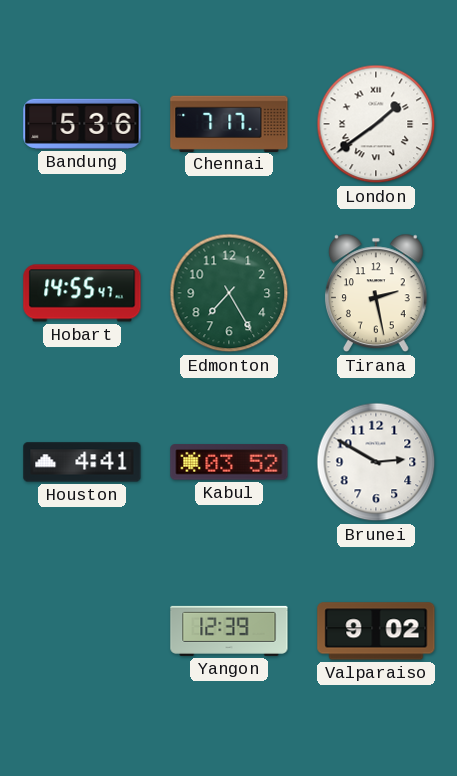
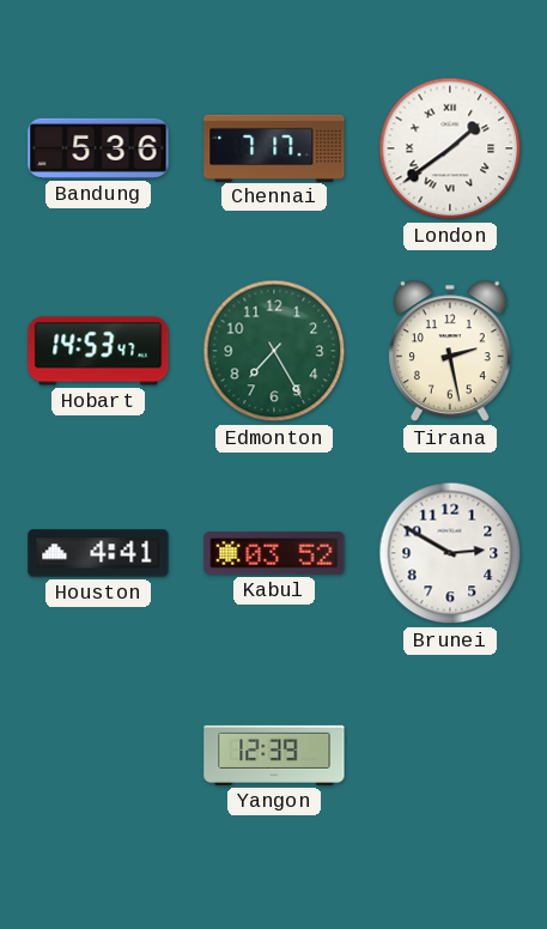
Hobart: 14:55 -> 14:53
Valparaiso: 9:02 -> none
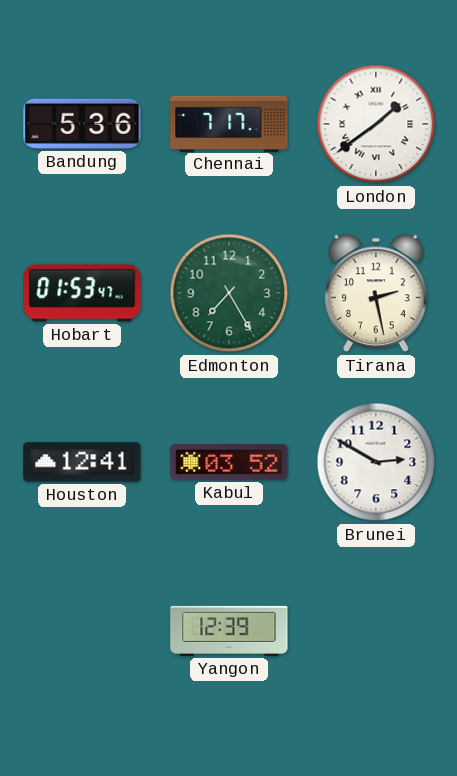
Hobart: 14:53 -> 01:53
Houston: 4:41 -> 12:41
